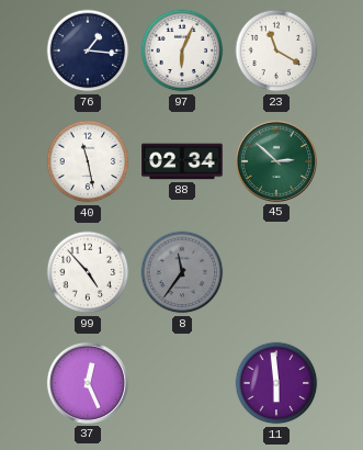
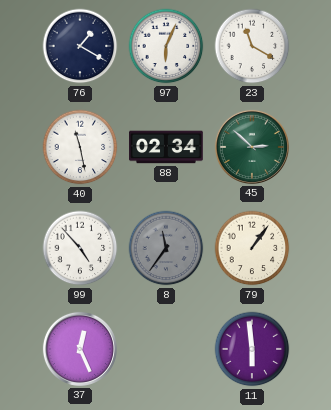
76: 1:16 -> 1:20
79: none -> 1:06
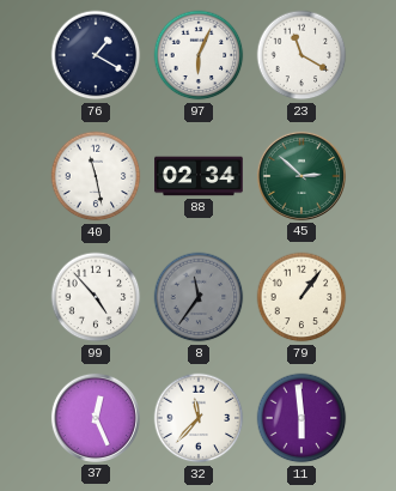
32: none -> 11:37
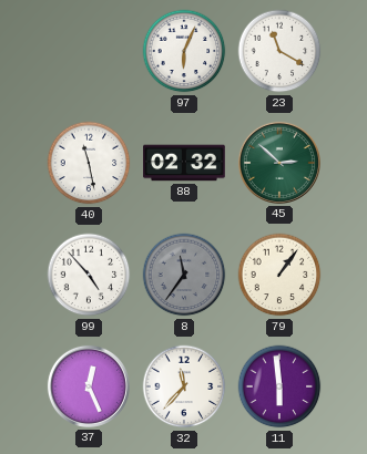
76: 1:20 -> none
88: 02:34 -> 02:32
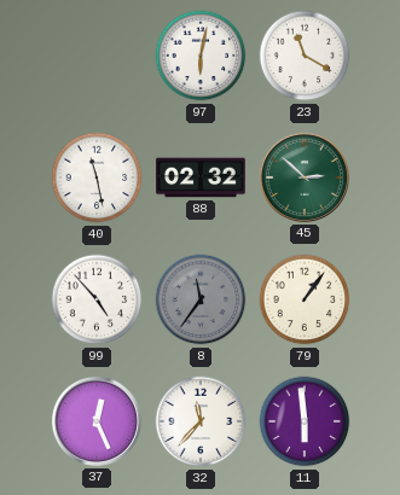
97: 6:04 -> 6:02
